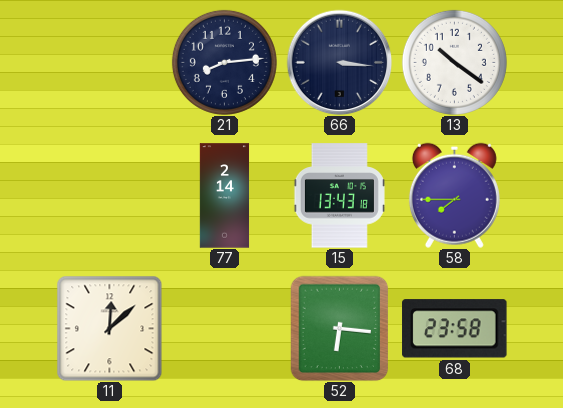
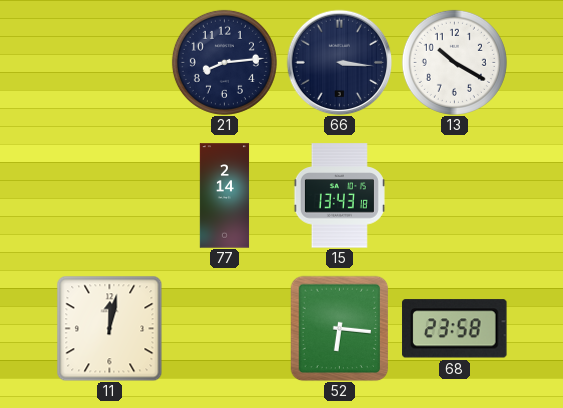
13: 10:21 -> 10:20
58: 7:45 -> none
11: 12:08 -> 12:02
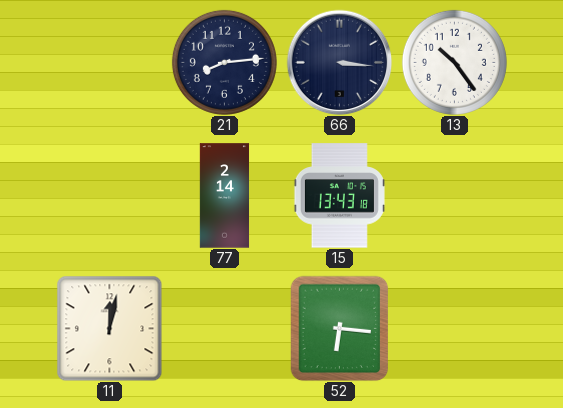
13: 10:20 -> 10:24
68: 23:58 -> none
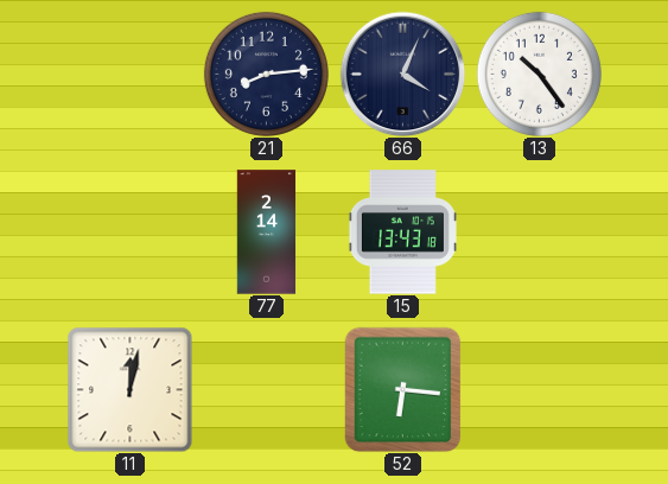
66: 3:16 -> 4:04
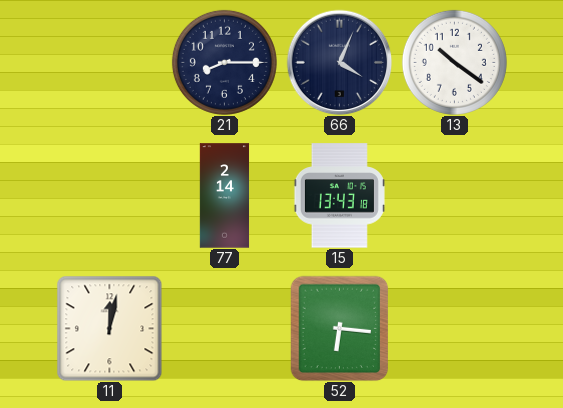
21: 8:14 -> 8:15
13: 10:24 -> 10:21
